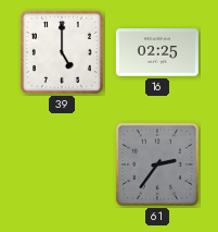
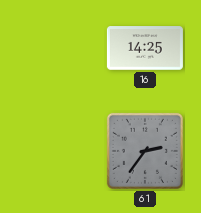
39: 5:00 -> none
16: 02:25 -> 14:25
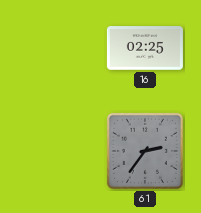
16: 14:25 -> 02:25
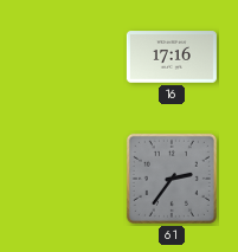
16: 02:25 -> 17:16
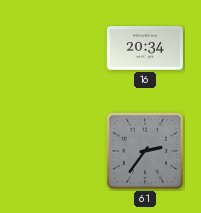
16: 17:16 -> 20:34
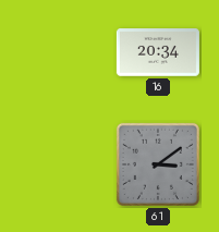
61: 2:36 -> 3:09
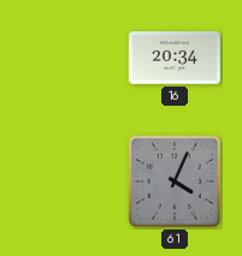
61: 3:09 -> 4:04
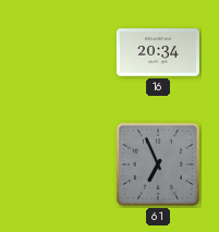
61: 4:04 -> 6:56
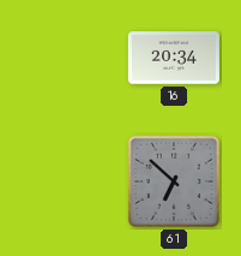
61: 6:56 -> 6:52
